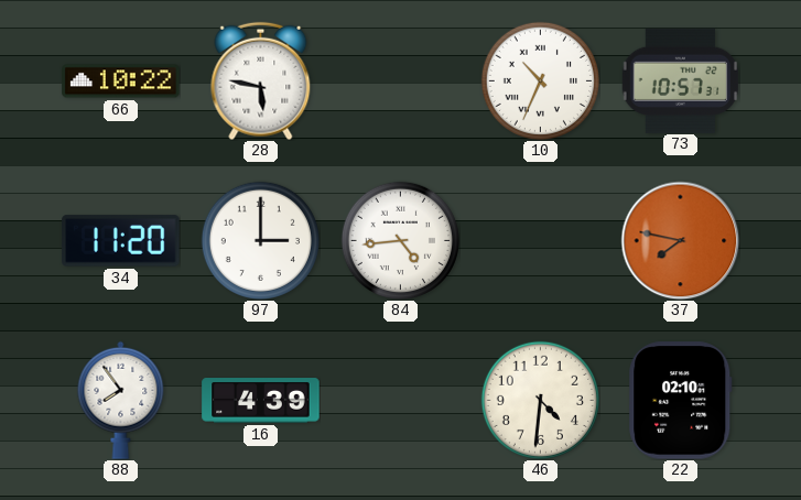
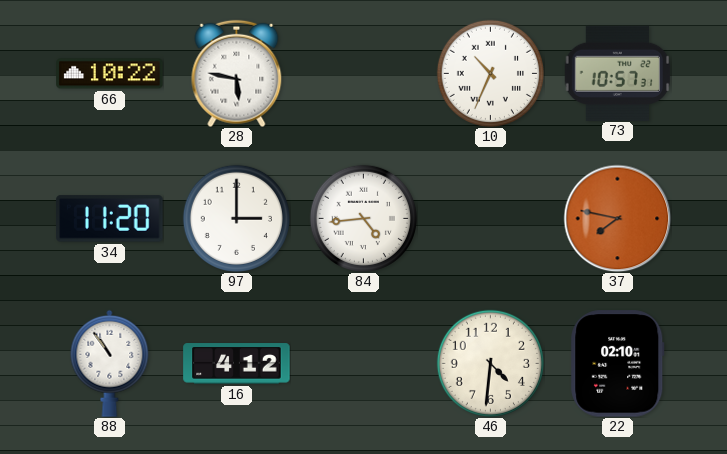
88: 7:54 -> 10:54
16: 4:39 -> 4:12
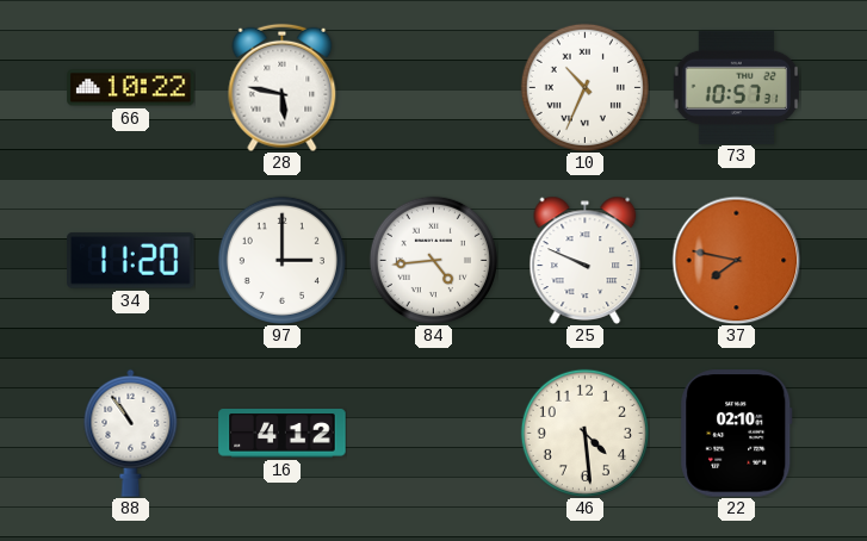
25: none -> 9:49
46: 4:31 -> 4:29
